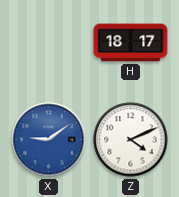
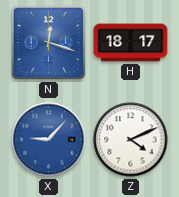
N: none -> 12:18
X: 9:09 -> 9:07
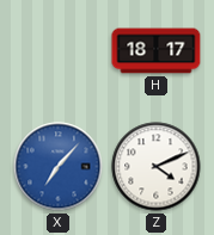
N: 12:18 -> none
X: 9:07 -> 7:07
